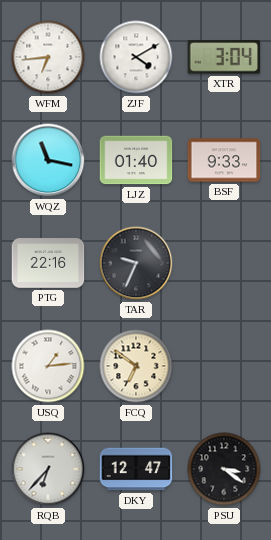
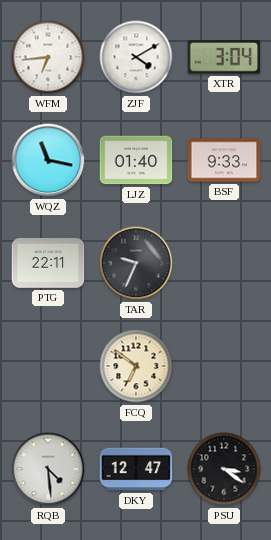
PTG: 22:16 -> 22:11
USQ: 1:14 -> none
RQB: 6:37 -> 4:29
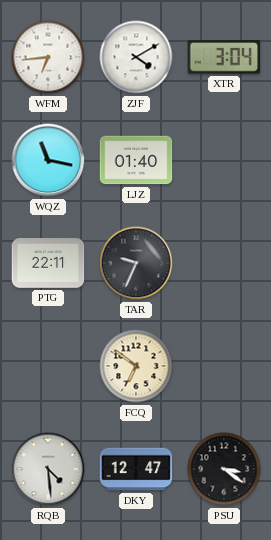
BSF: 9:33 -> none
